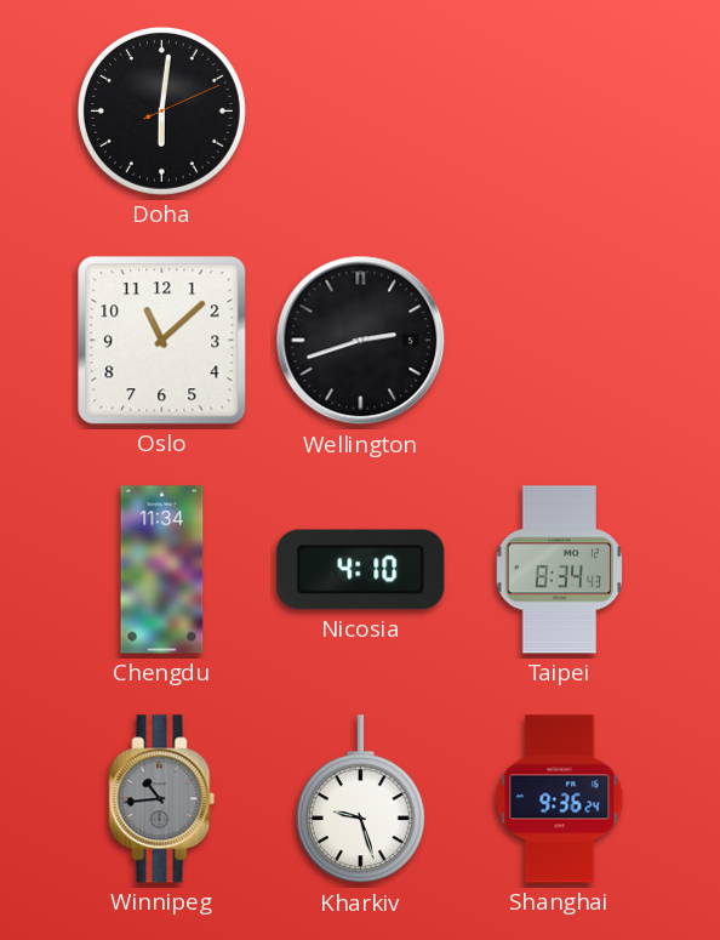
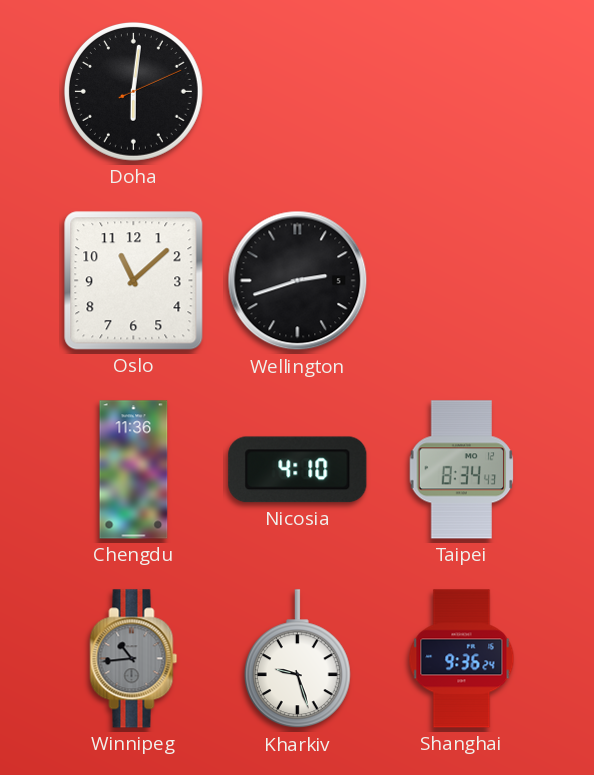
Chengdu: 11:34 -> 11:36
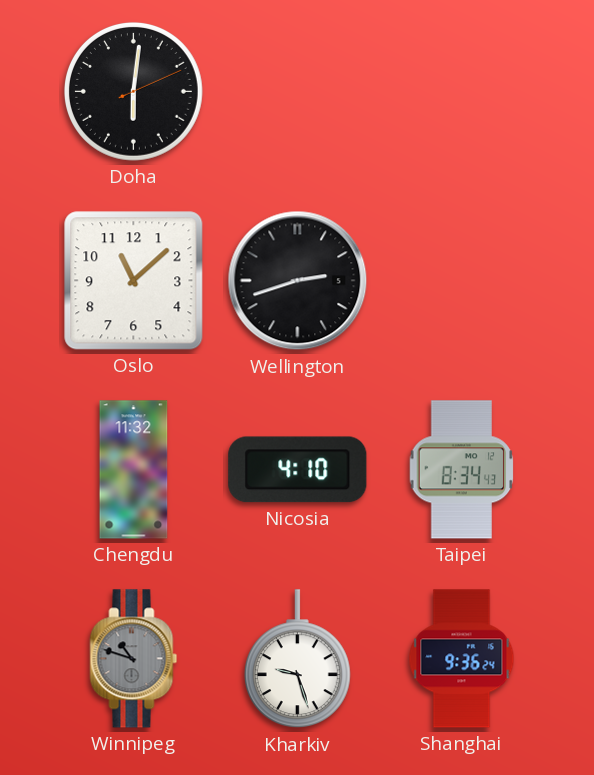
Chengdu: 11:36 -> 11:32
Winnipeg: 10:44 -> 10:48
